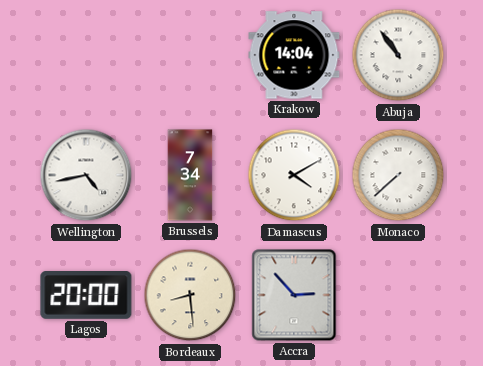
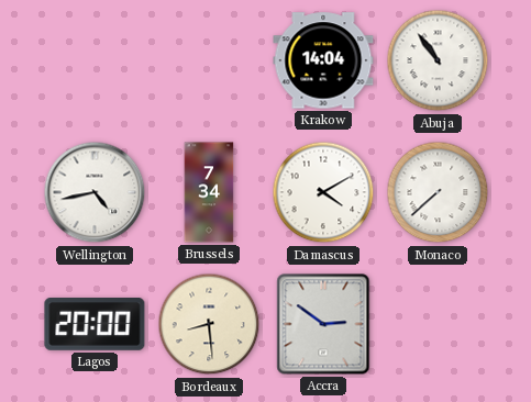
Accra: 2:53 -> 2:51
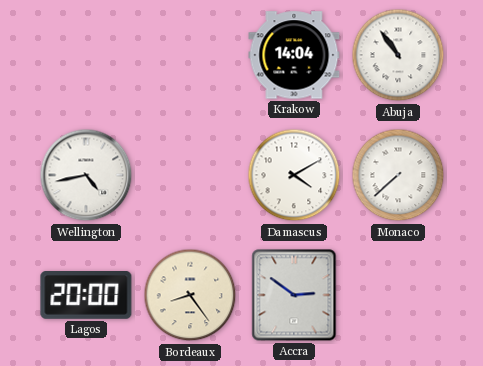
Brussels: 7:34 -> none
Bordeaux: 8:29 -> 8:24
